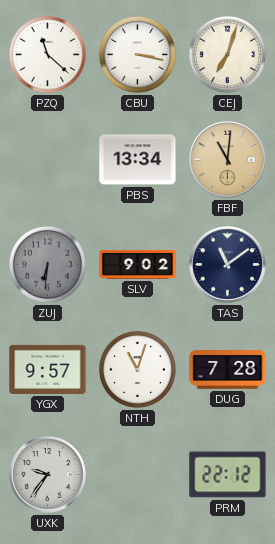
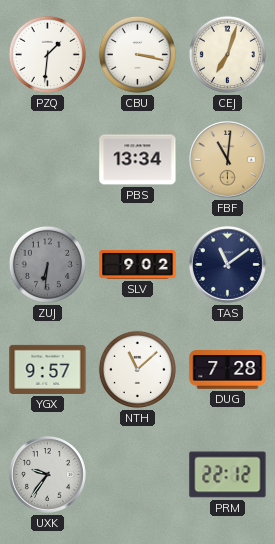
PZQ: 11:22 -> 1:31
NTH: 11:03 -> 11:08
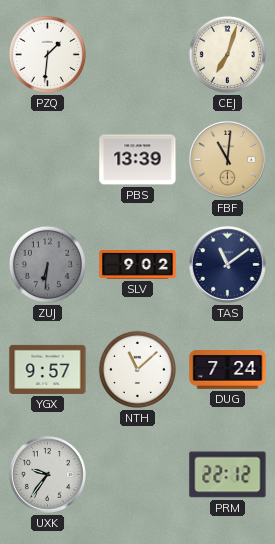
CBU: 3:17 -> none
PBS: 13:34 -> 13:39
DUG: 7:28 -> 7:24
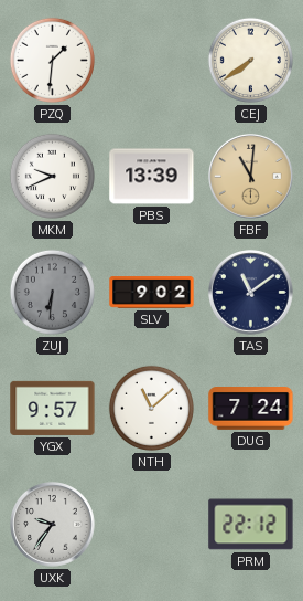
CEJ: 7:03 -> 7:39
MKM: none -> 9:41
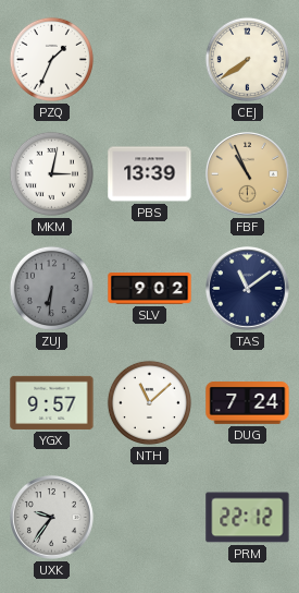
PZQ: 1:31 -> 1:34
MKM: 9:41 -> 3:02
FBF: 11:01 -> 10:56
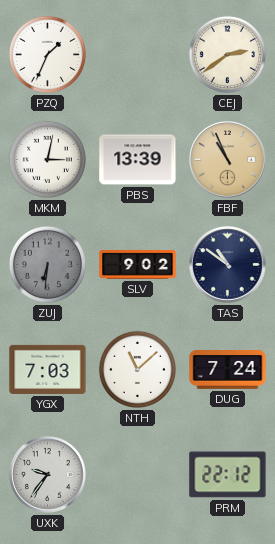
CEJ: 7:39 -> 2:39
TAS: 11:09 -> 10:51
YGX: 9:57 -> 7:03
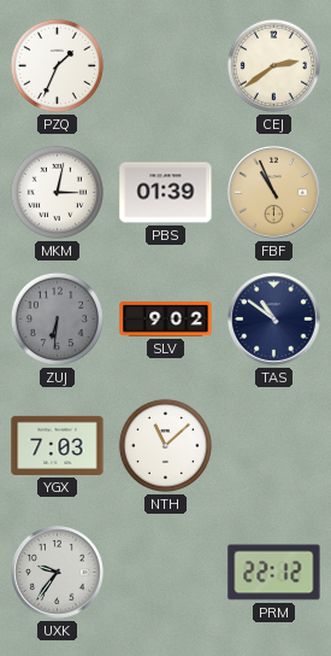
PBS: 13:39 -> 01:39
DUG: 7:24 -> none
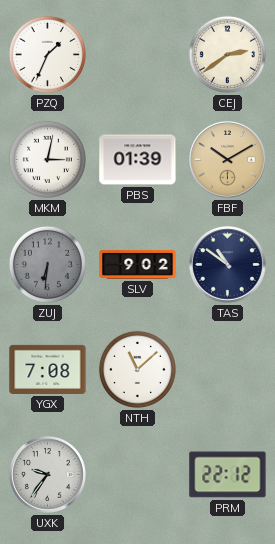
FBF: 10:56 -> 10:10
YGX: 7:03 -> 7:08
